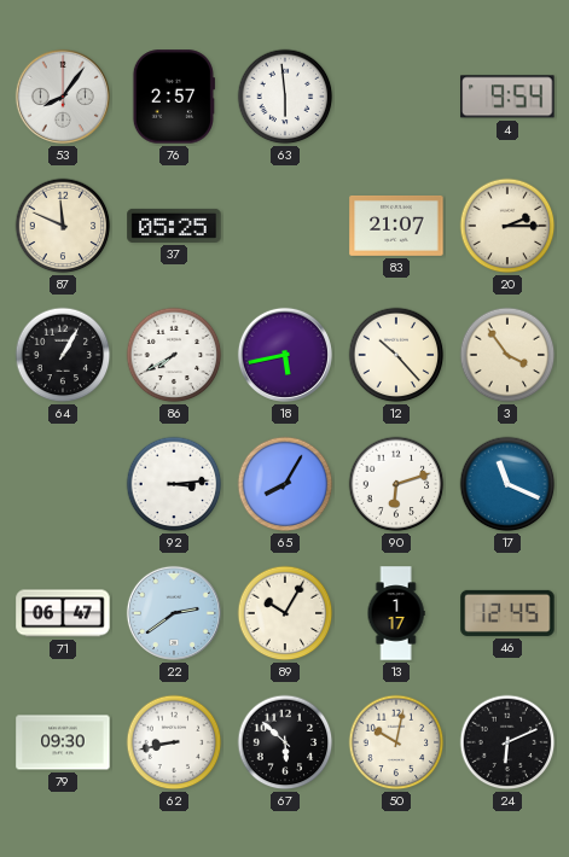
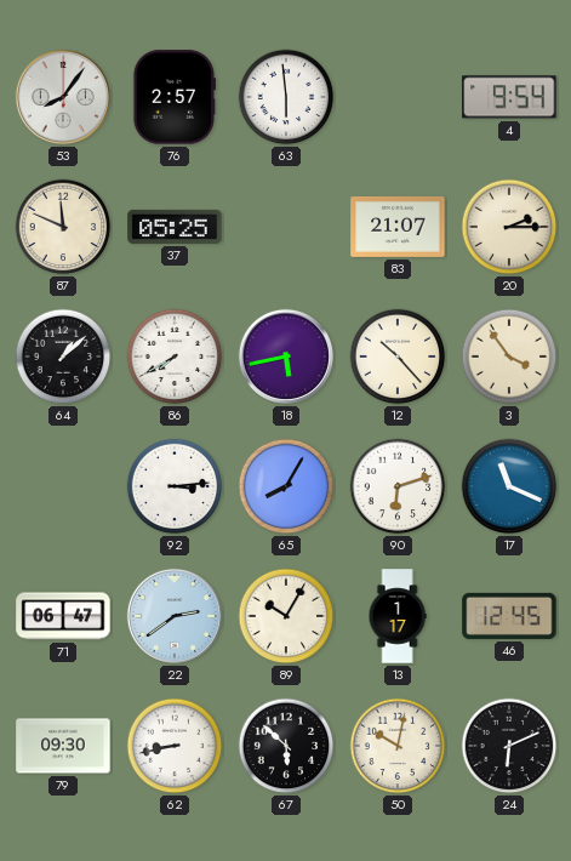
64: 1:05 -> 1:08
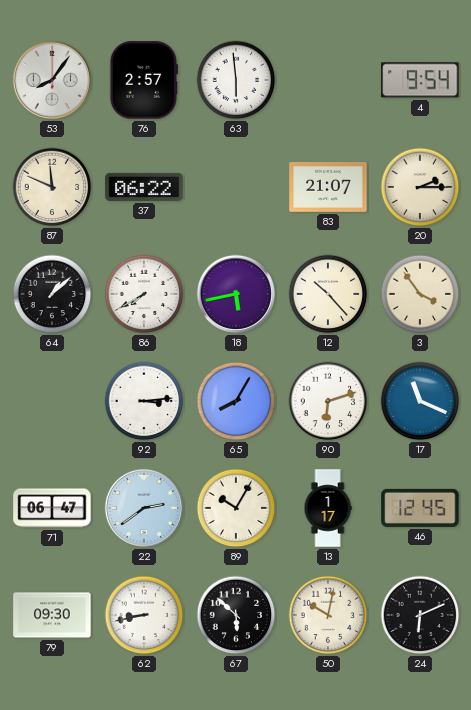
37: 05:25 -> 06:22
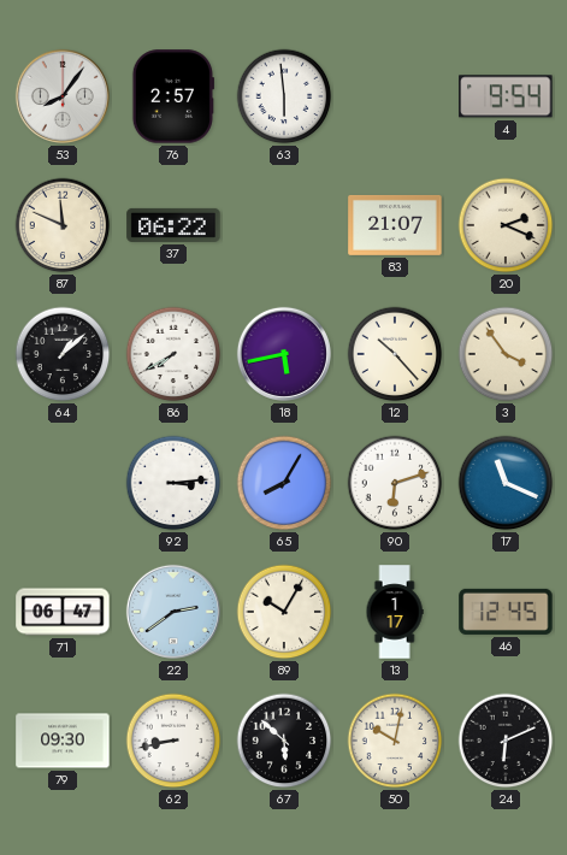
20: 2:15 -> 2:19
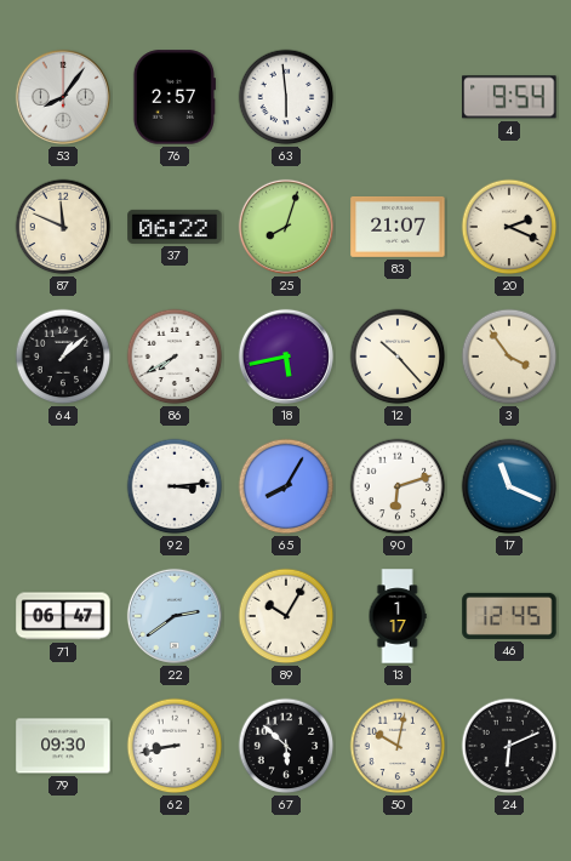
25: none -> 8:03
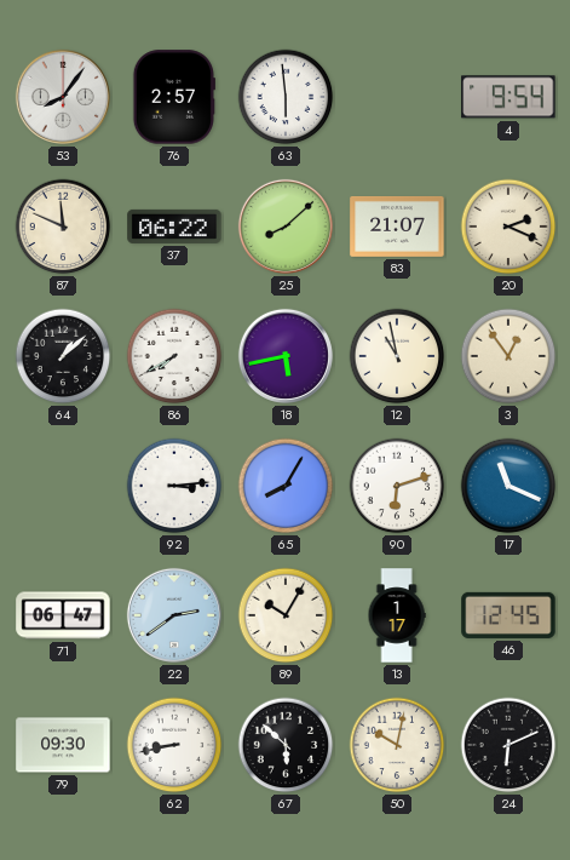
25: 8:03 -> 8:08
12: 10:23 -> 10:58
3: 3:54 -> 12:54
